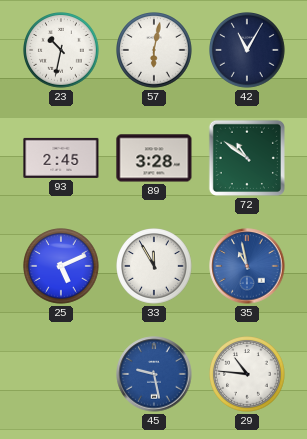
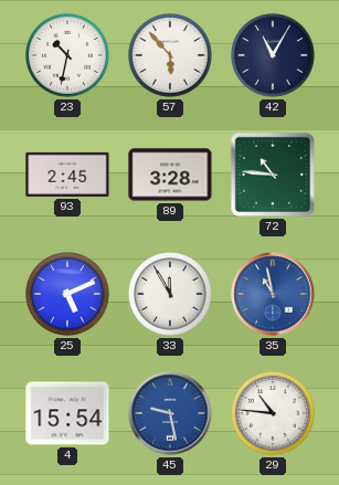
57: 6:02 -> 5:53
72: 10:51 -> 10:46
4: none -> 15:54
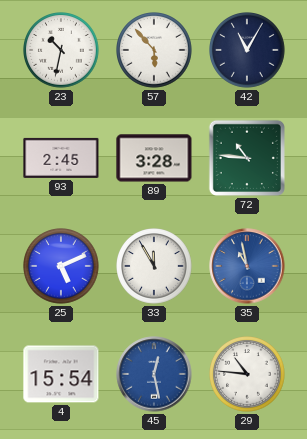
45: 9:28 -> 12:28
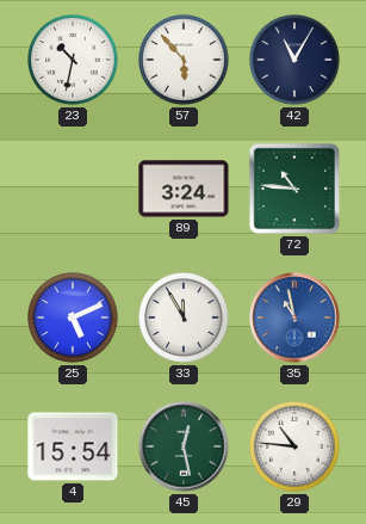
93: 2:45 -> none
89: 3:28 -> 3:24
45 dial: blue -> green
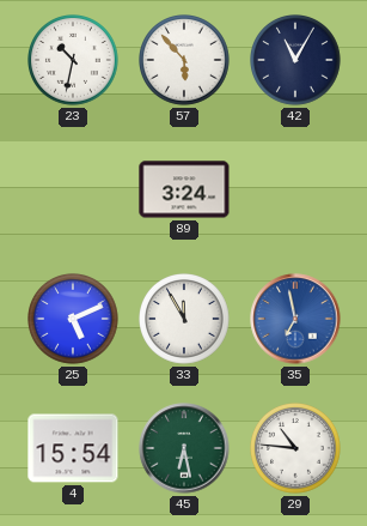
72: 10:46 -> none
35: 10:58 -> 6:58
45: 12:28 -> 6:28
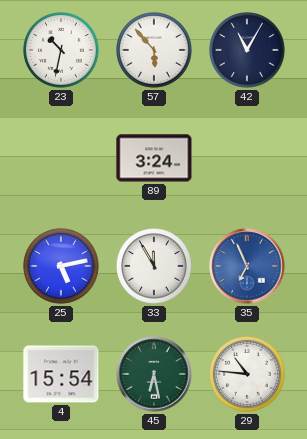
25: 5:11 -> 5:13
35: 6:58 -> 6:56
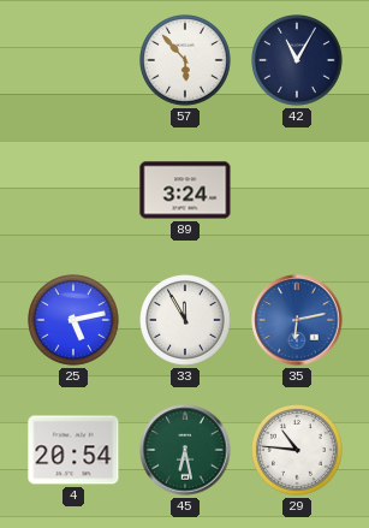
23: 10:32 -> none
35: 6:56 -> 6:13
4: 15:54 -> 20:54
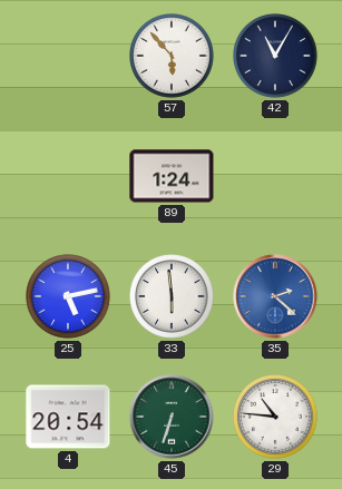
89: 3:24 -> 1:24
33: 11:55 -> 5:59
35: 6:13 -> 2:22
45: 6:28 -> 6:33
